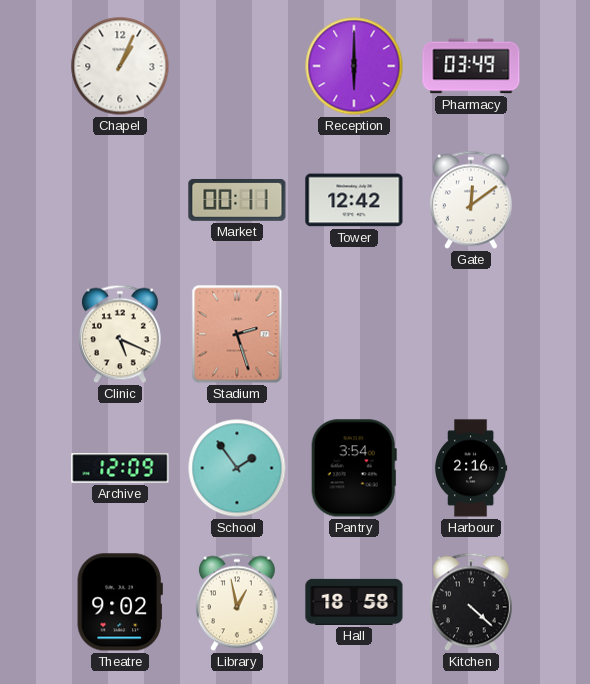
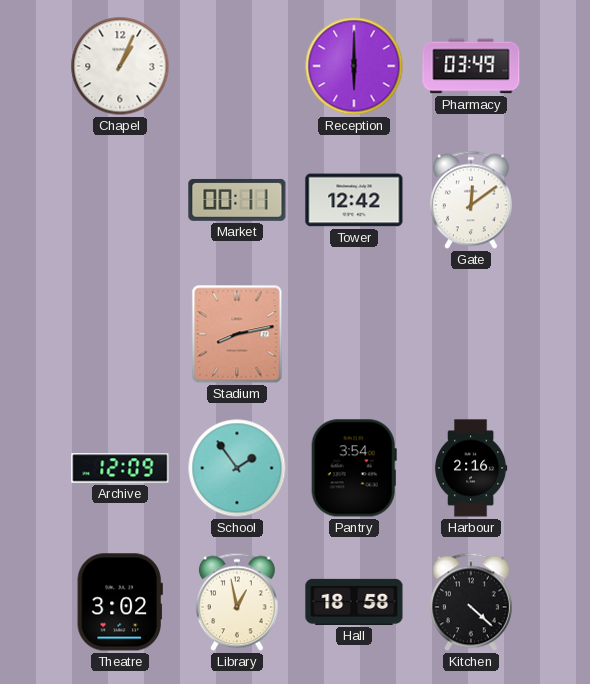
Clinic: 5:19 -> none
Stadium: 2:27 -> 8:13
Theatre: 9:02 -> 3:02
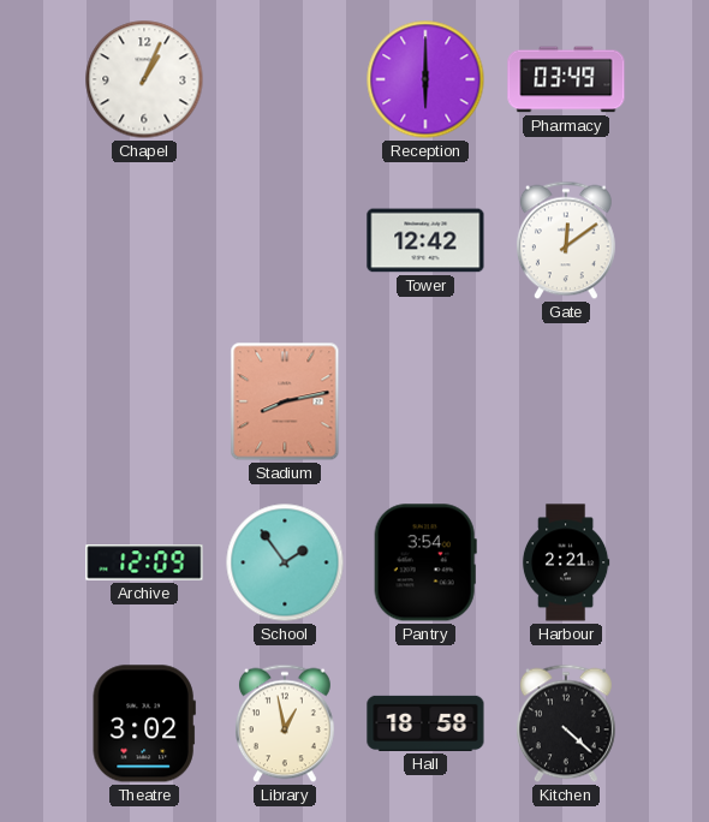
Market: 00:11 -> none
Harbour: 2:16 -> 2:21
